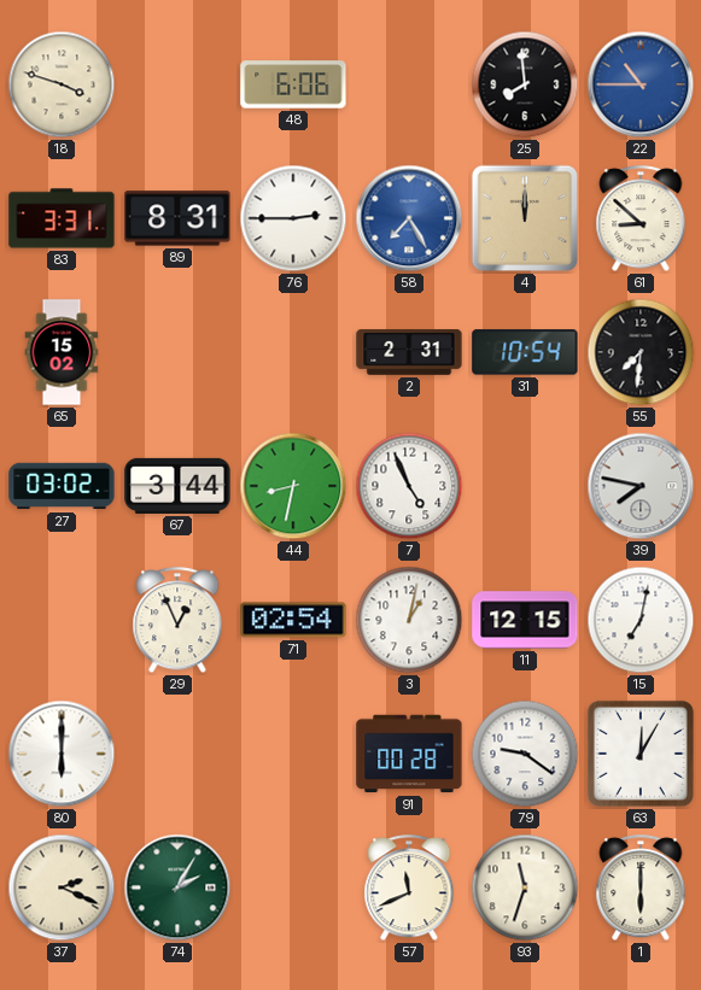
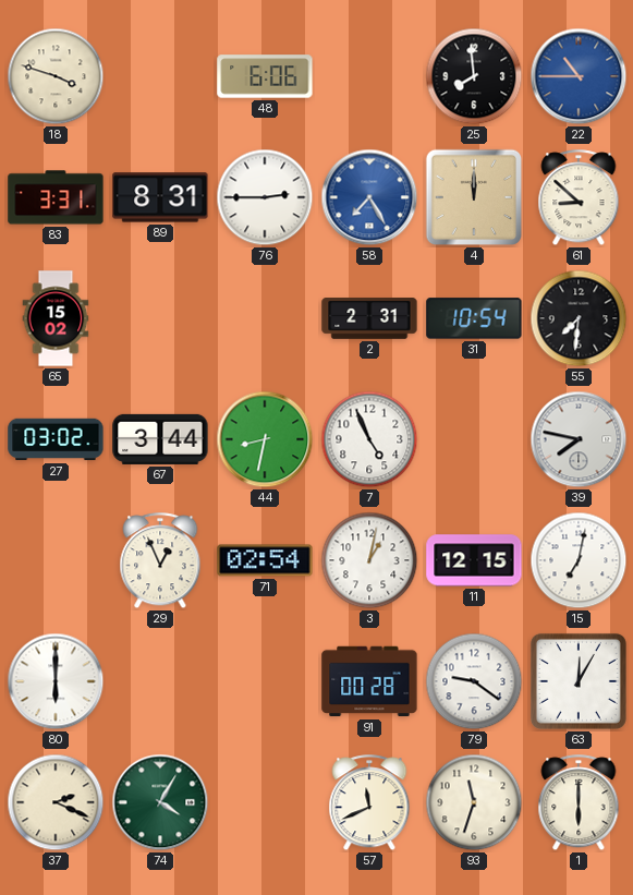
74: 2:05 -> 4:05
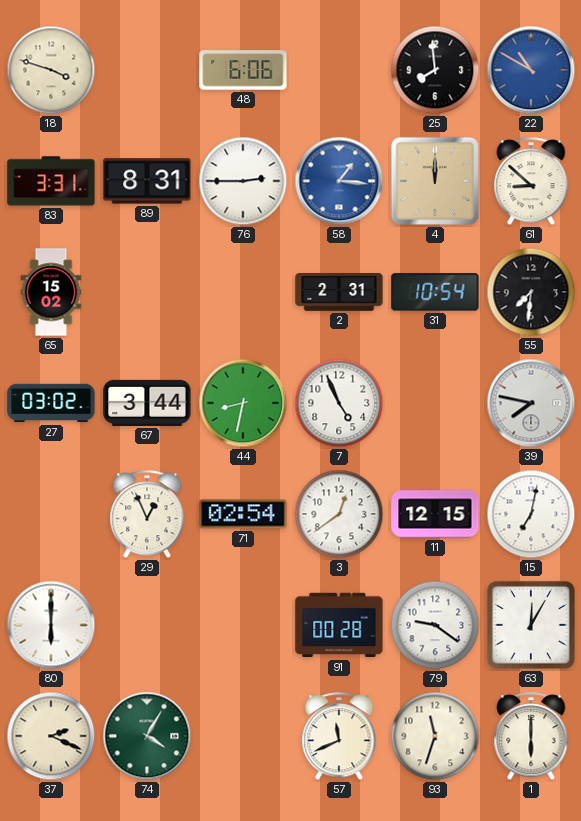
22: 10:45 -> 10:50
58: 7:25 -> 1:16
3: 1:02 -> 12:39
